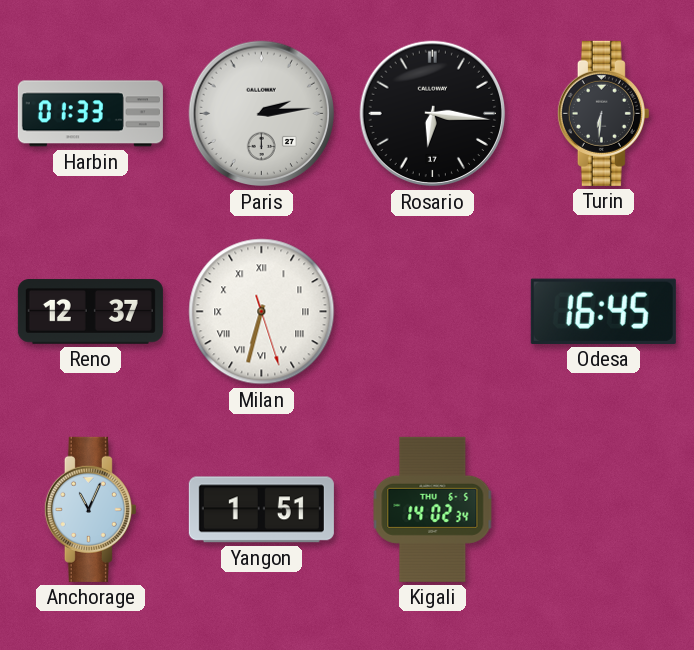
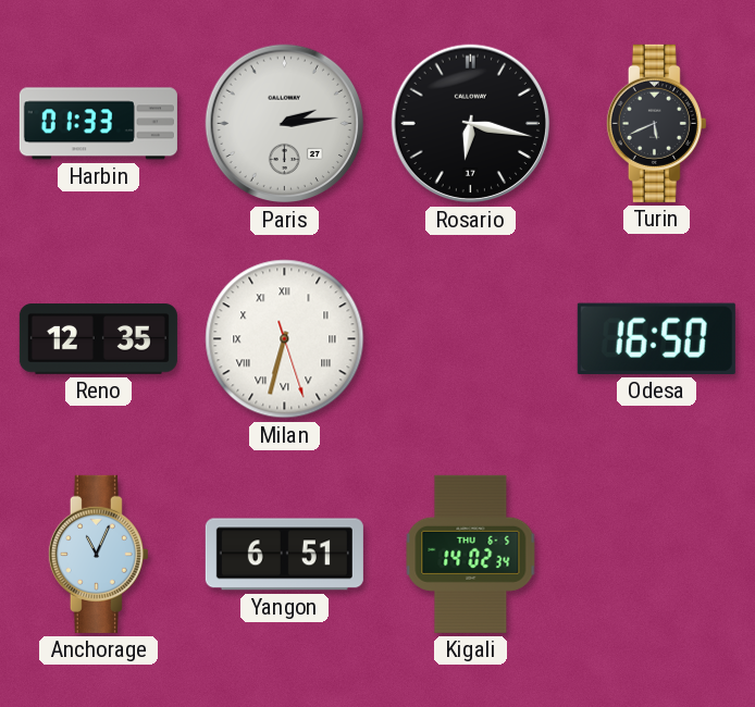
Rosario: 6:16 -> 6:17
Turin: 6:31 -> 5:41
Reno: 12:37 -> 12:35
Odesa: 16:45 -> 16:50
Yangon: 1:51 -> 6:51
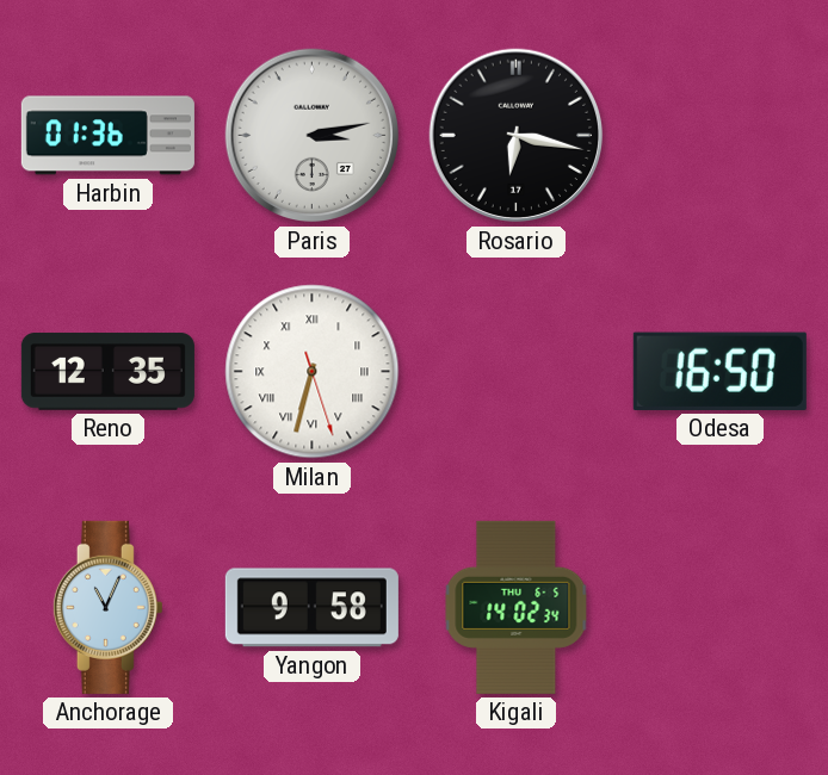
Harbin: 01:33 -> 01:36
Paris: 2:14 -> 3:13
Turin: 5:41 -> none
Yangon: 6:51 -> 9:58
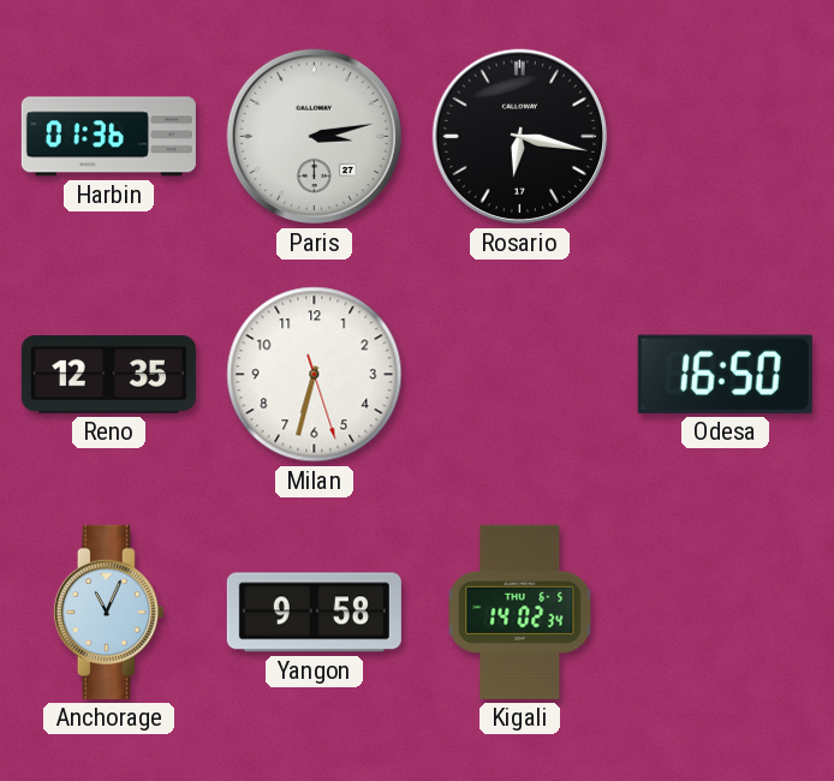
Milan numerals: Roman -> Arabic
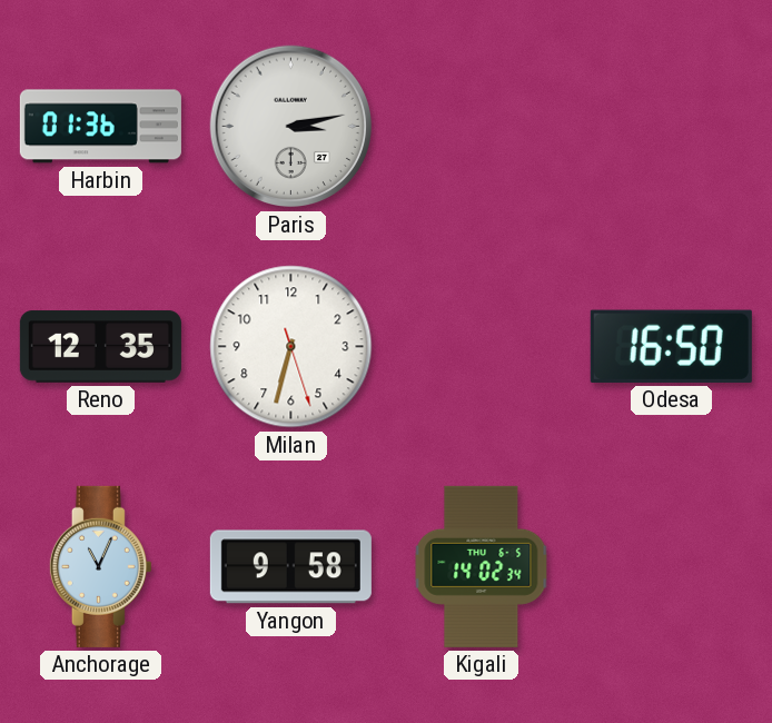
Rosario: 6:17 -> none
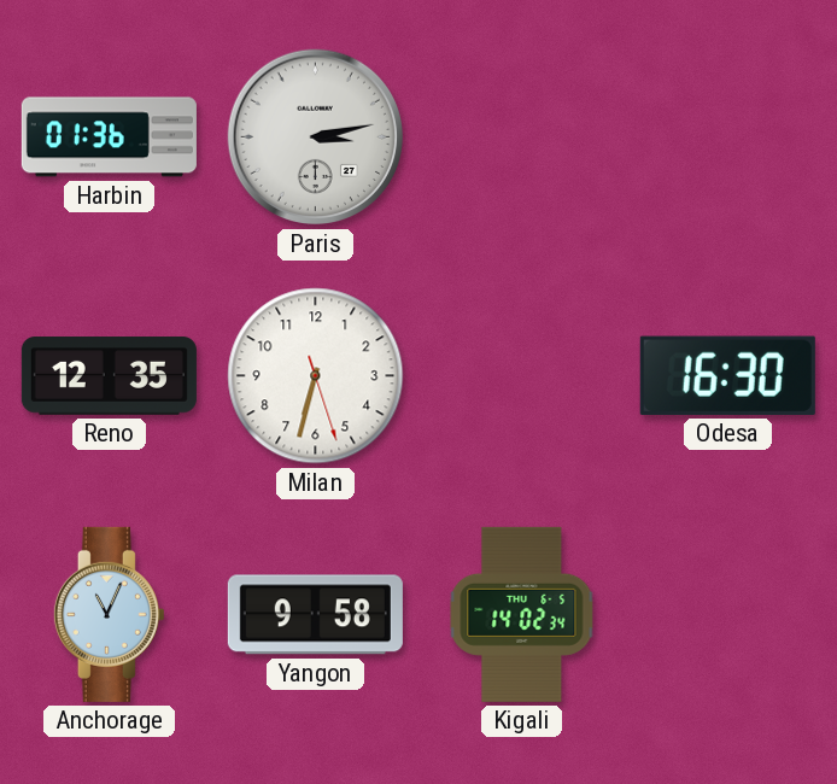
Odesa: 16:50 -> 16:30
